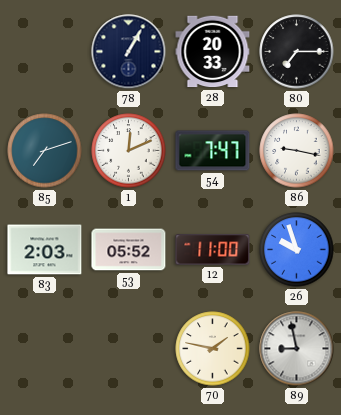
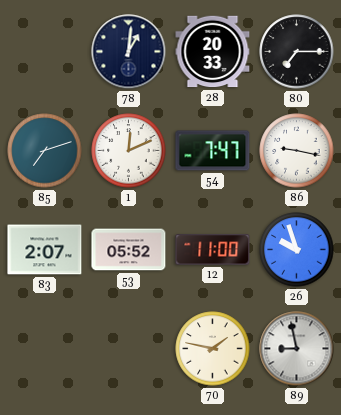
78: 1:05 -> 1:01
83: 2:03 -> 2:07
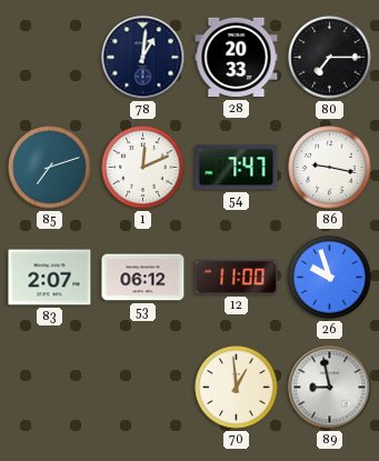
53: 05:52 -> 06:12
70: 1:47 -> 12:59
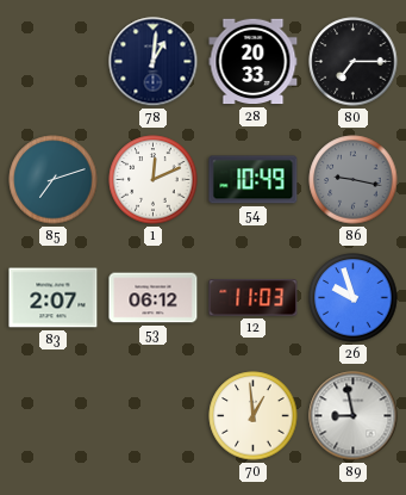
54: 7:47 -> 10:49
86 dial: white -> grey
12: 11:00 -> 11:03
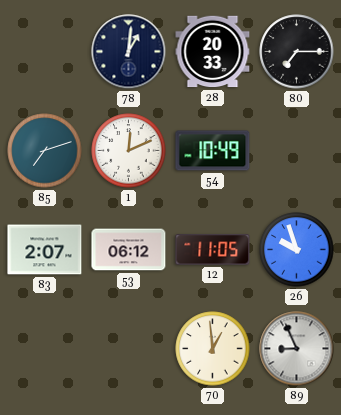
86: 9:17 -> none
12: 11:03 -> 11:05
89: 8:58 -> 8:56
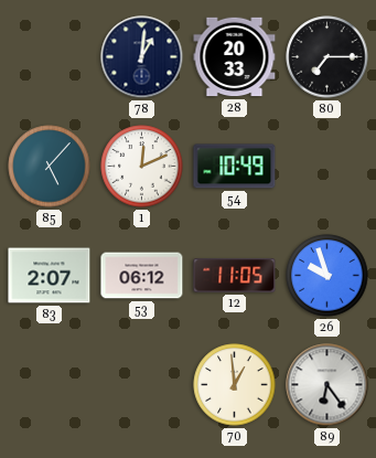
85: 7:12 -> 5:07
89: 8:56 -> 6:24
